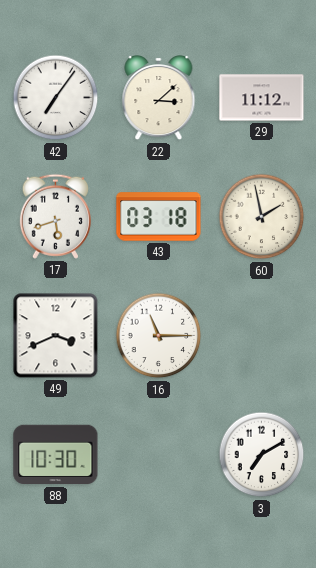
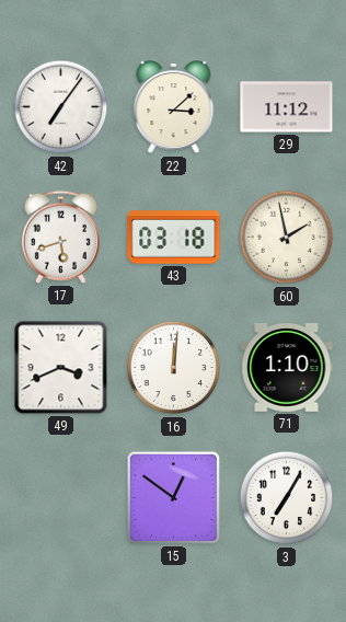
16: 11:15 -> 12:01
71: none -> 1:10
88: 10:30 -> none
15: none -> 12:51
3: 7:10 -> 7:05
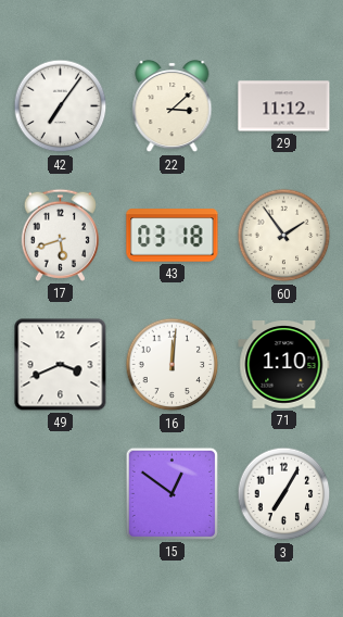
60: 1:58 -> 1:54
